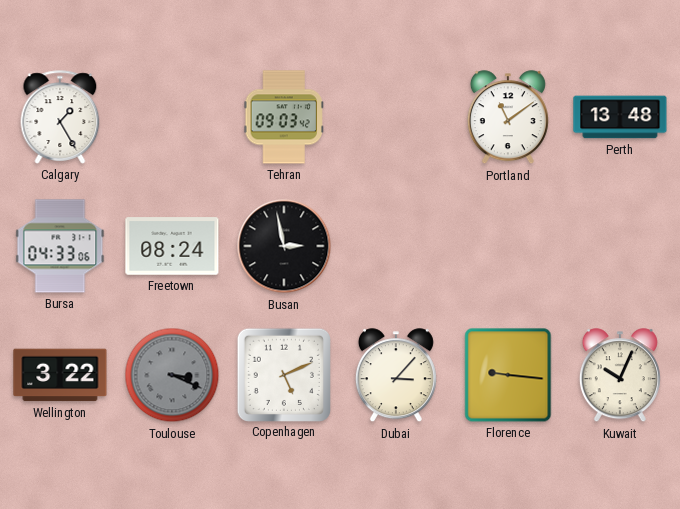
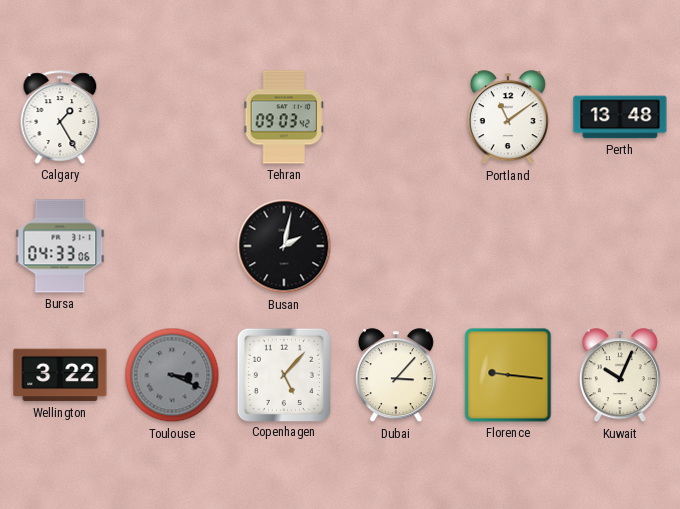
Freetown: 08:24 -> none
Busan: 2:58 -> 2:02
Copenhagen: 5:11 -> 5:07
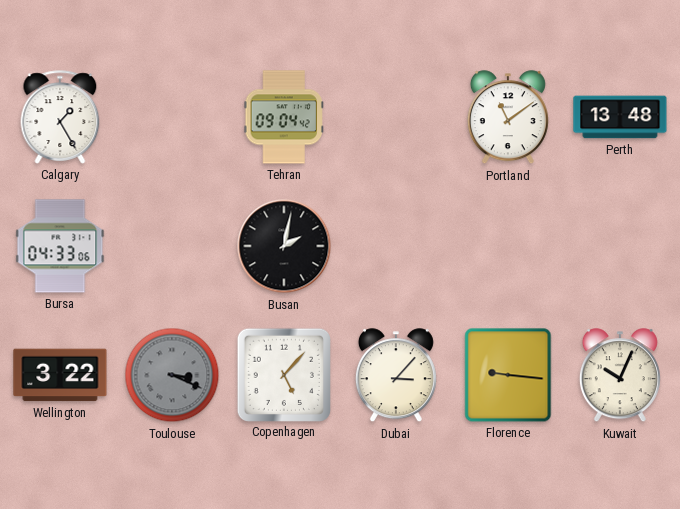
Tehran: 09:03 -> 09:04
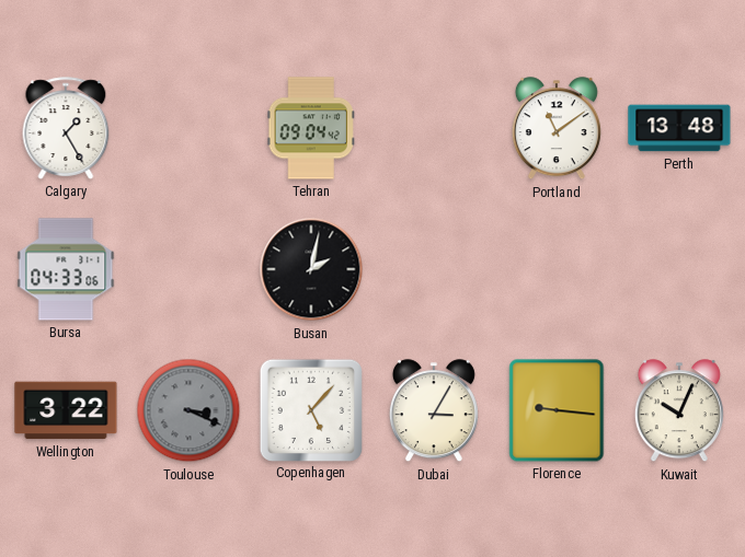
Dubai: 3:07 -> 3:05
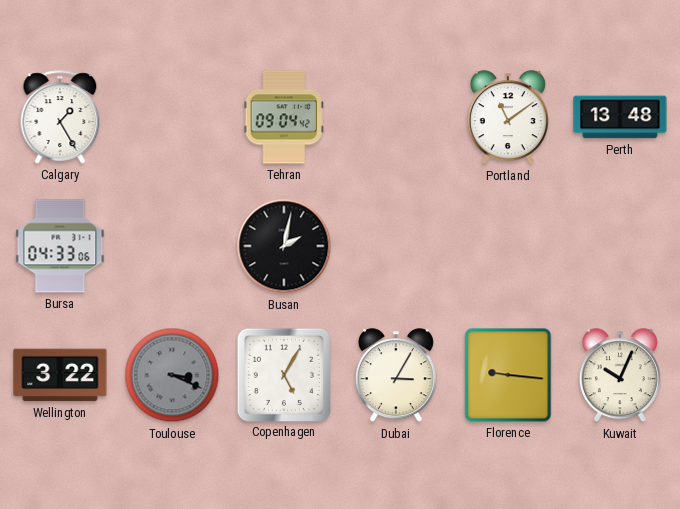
Copenhagen: 5:07 -> 5:05
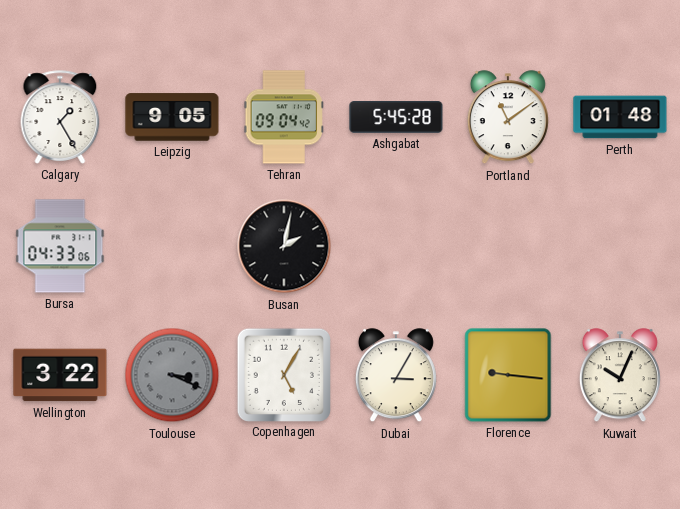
Leipzig: none -> 9:05
Ashgabat: none -> 5:45
Perth: 13:48 -> 01:48
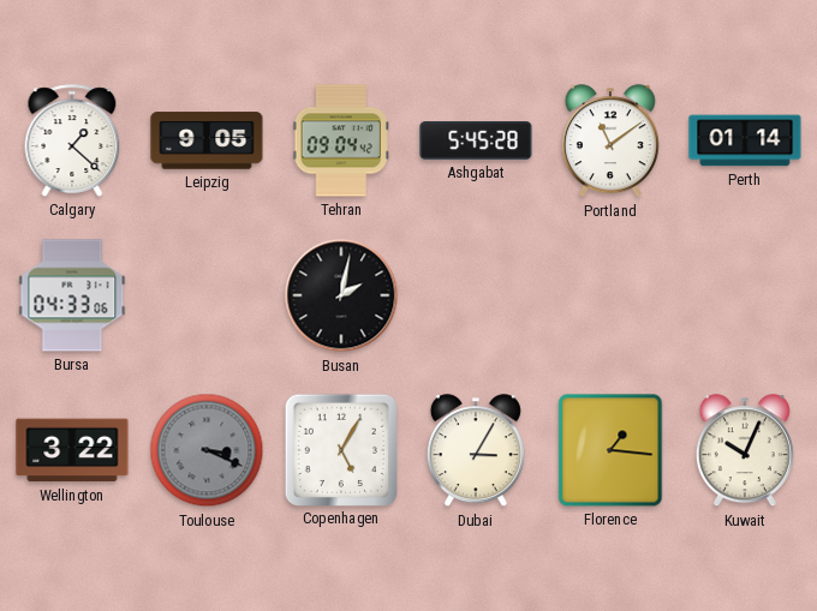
Calgary: 1:25 -> 1:22
Perth: 01:48 -> 01:14
Florence: 9:16 -> 1:16
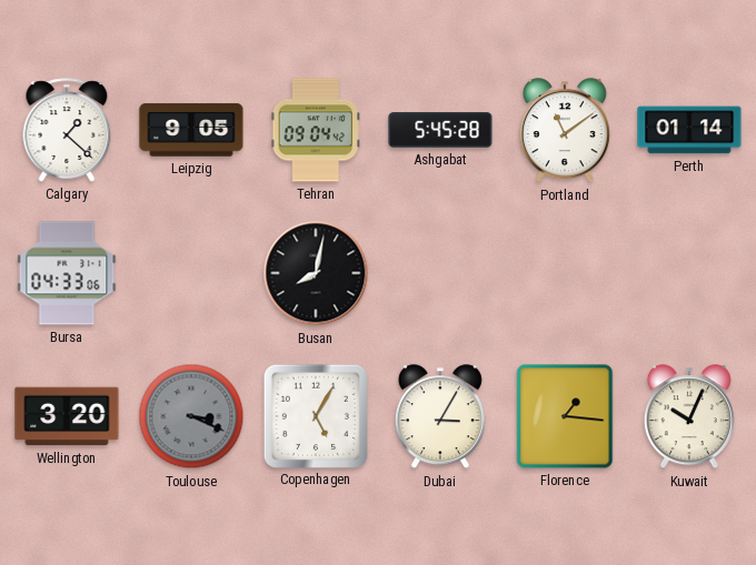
Busan: 2:02 -> 8:02
Wellington: 3:22 -> 3:20
